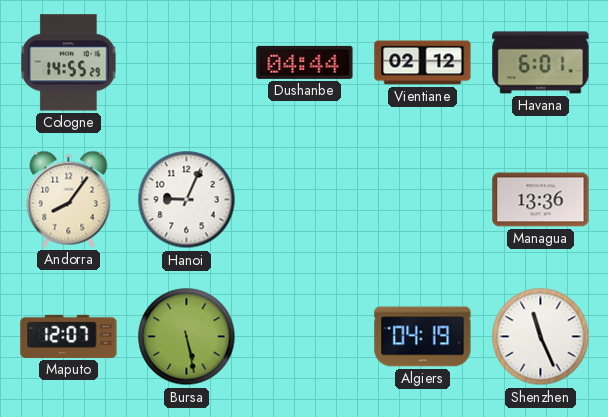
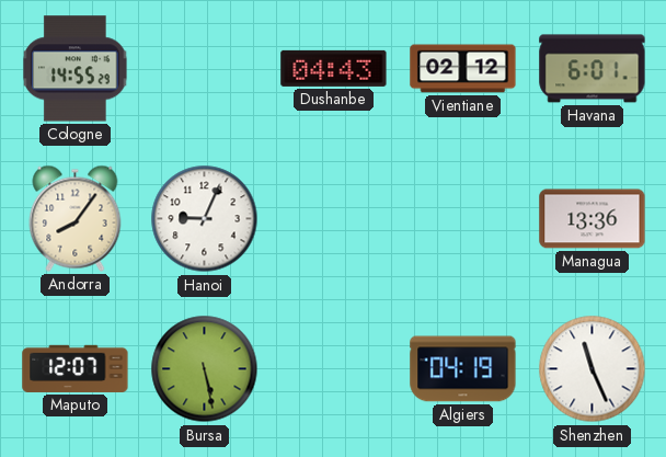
Dushanbe: 04:44 -> 04:43
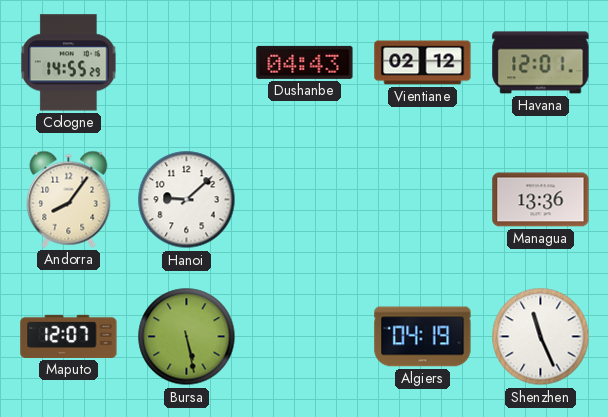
Havana: 6:01 -> 12:01
Hanoi: 9:04 -> 9:08
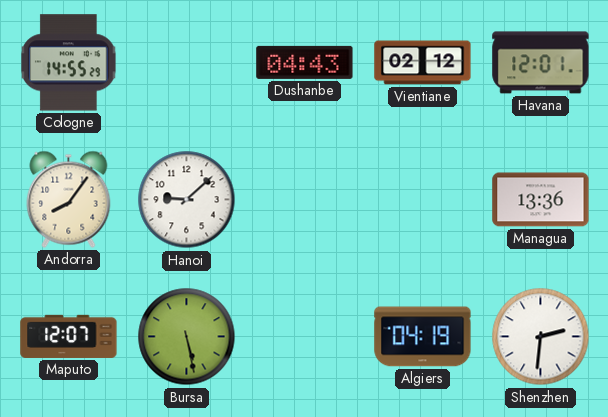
Shenzhen: 11:26 -> 2:31
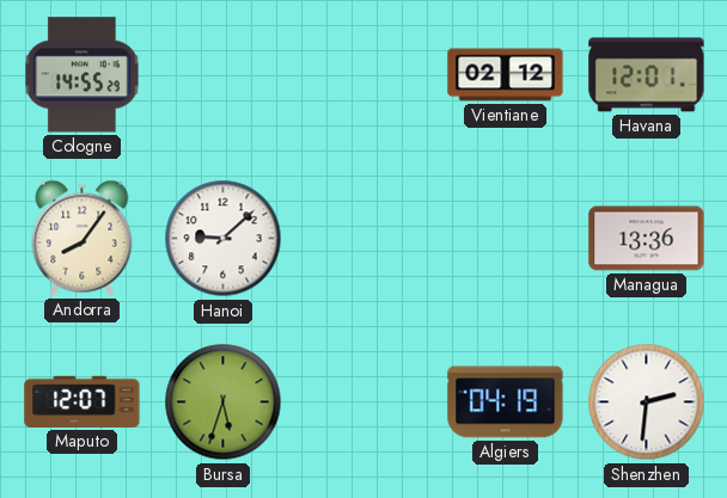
Dushanbe: 04:43 -> none
Bursa: 5:28 -> 5:33
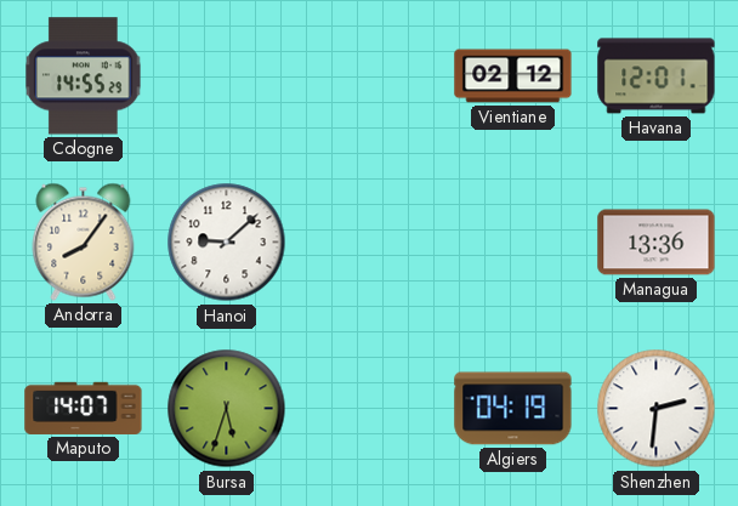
Maputo: 12:07 -> 14:07
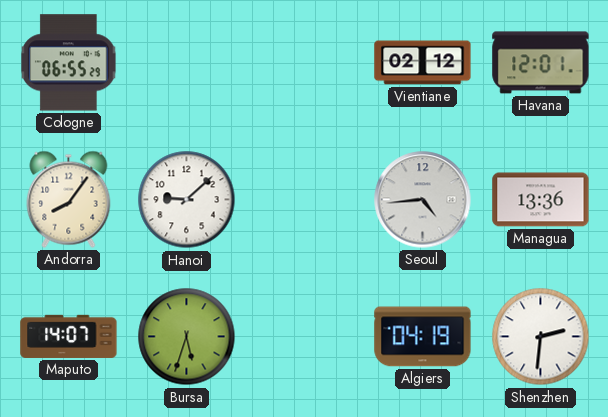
Cologne: 14:55 -> 06:55
Seoul: none -> 4:44
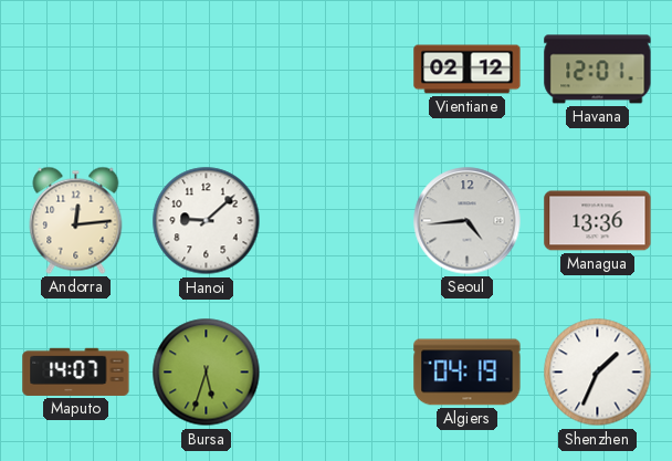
Cologne: 06:55 -> none
Andorra: 8:06 -> 12:14
Shenzhen: 2:31 -> 1:34
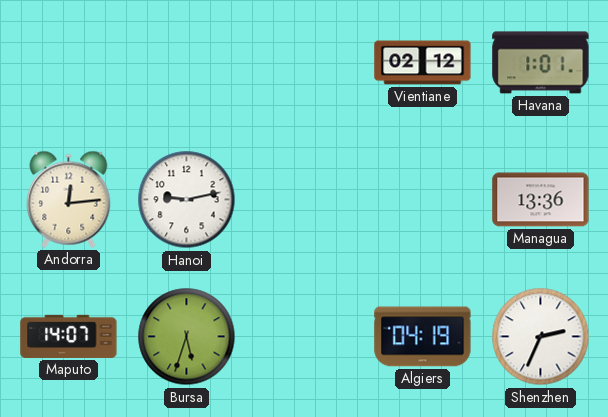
Havana: 12:01 -> 1:01
Hanoi: 9:08 -> 9:13
Seoul: 4:44 -> none
Shenzhen: 1:34 -> 2:34
